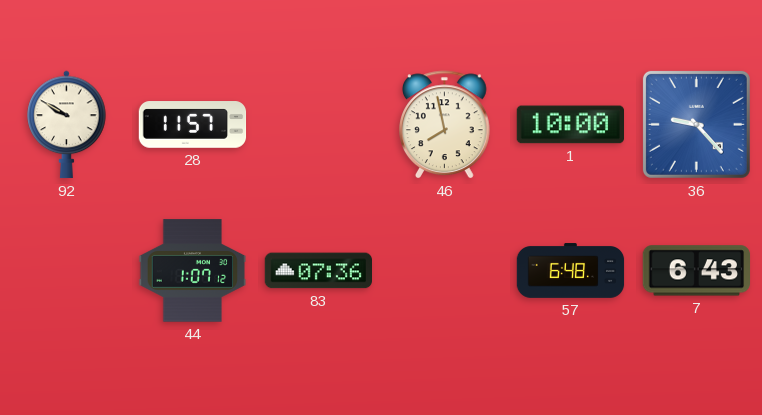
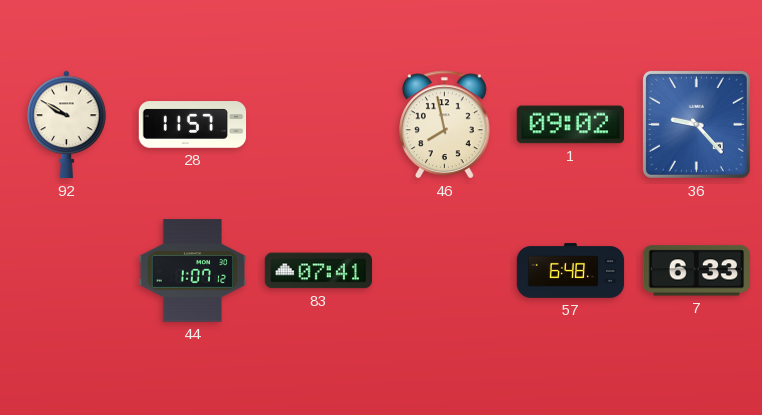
1: 10:00 -> 09:02
83: 07:36 -> 07:41
7: 6:43 -> 6:33
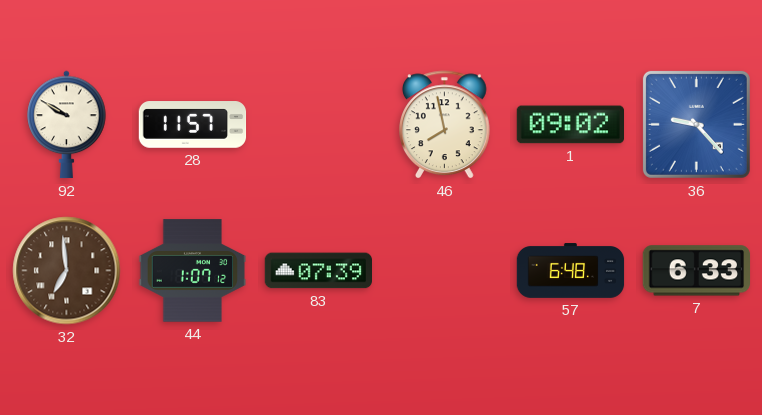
32: none -> 6:59
83: 07:41 -> 07:39
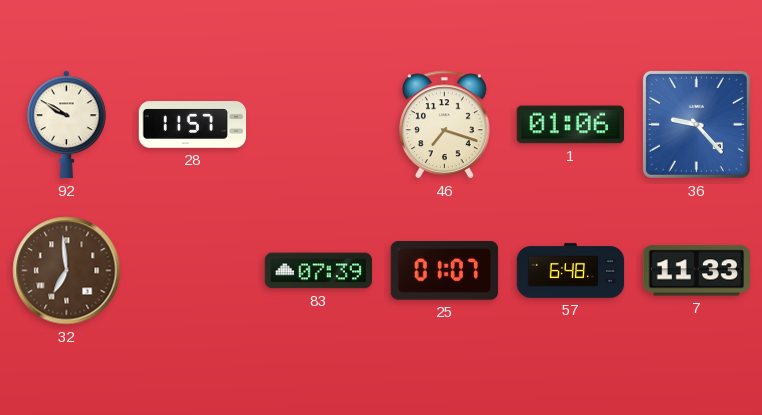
46: 7:58 -> 7:18
1: 09:02 -> 01:06
44: 1:07 -> none
25: none -> 01:07
7: 6:33 -> 11:33
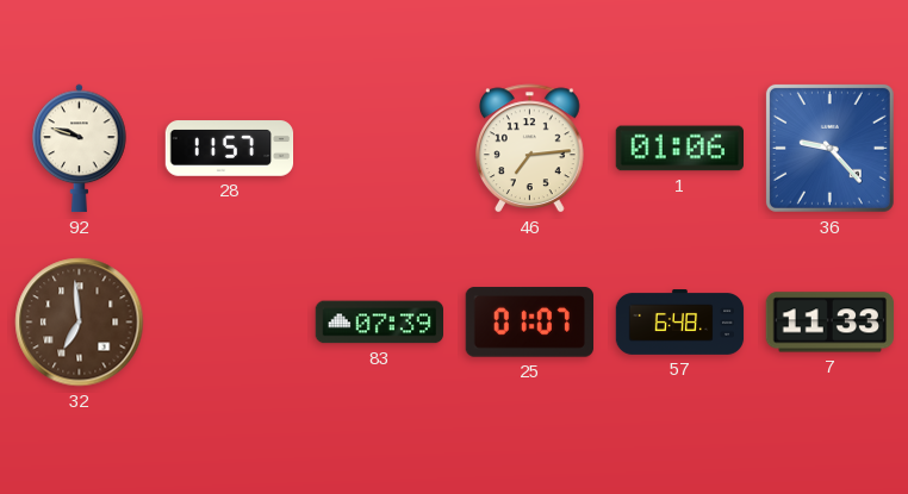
92: 9:50 -> 9:48
46: 7:18 -> 7:14
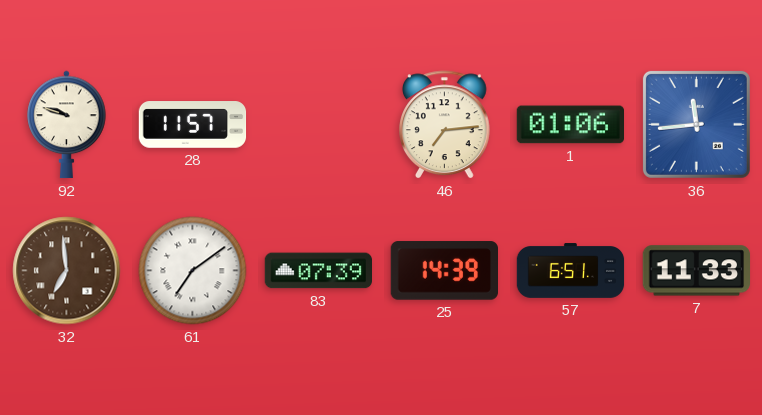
36: 9:23 -> 11:44
61: none -> 7:09
25: 01:07 -> 14:39
57: 6:48 -> 6:51
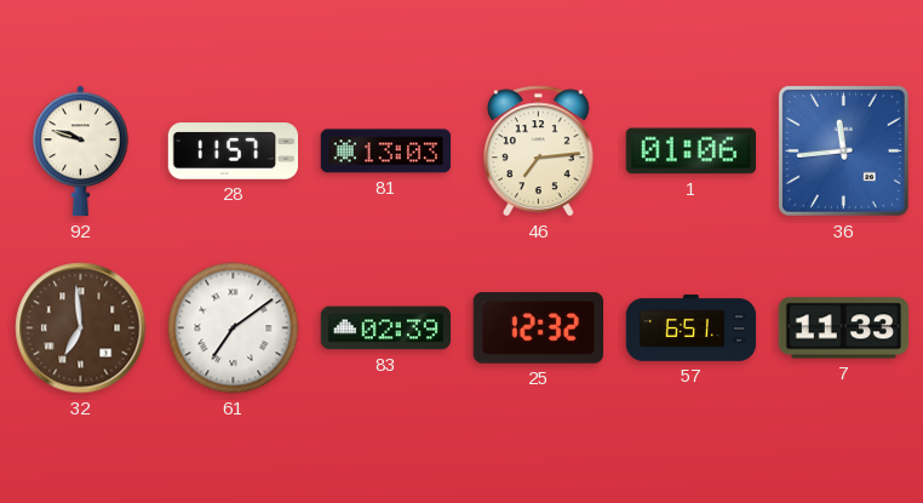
81: none -> 13:03
83: 07:39 -> 02:39
25: 14:39 -> 12:32
